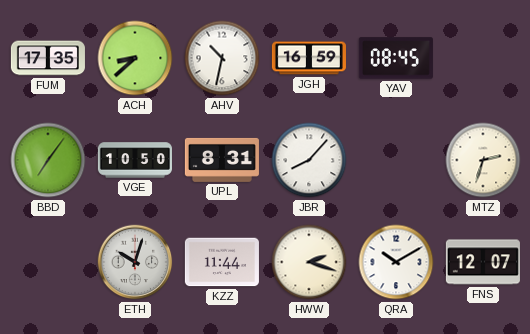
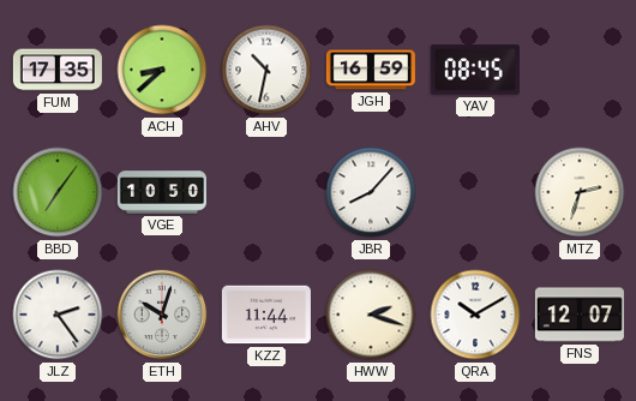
UPL: 8:31 -> none
JLZ: none -> 2:24
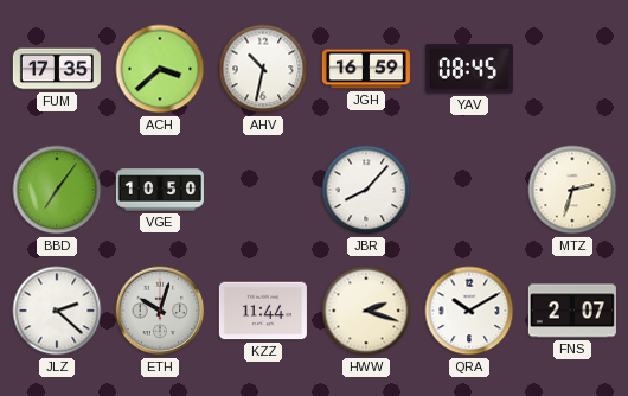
ACH: 8:38 -> 3:38
JLZ: 2:24 -> 2:22
FNS: 12:07 -> 2:07
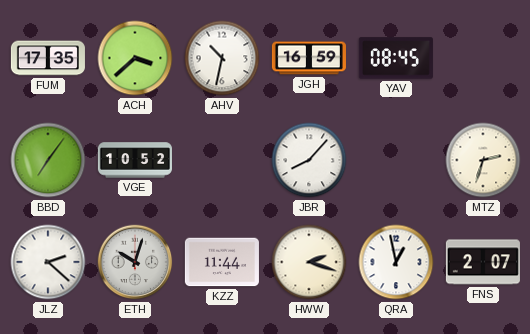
VGE: 10:50 -> 10:52
QRA: 10:10 -> 12:58
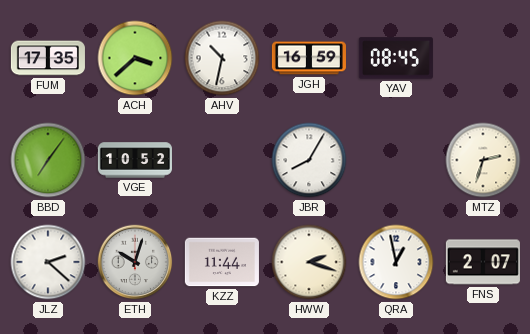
JBR: 8:07 -> 8:05
